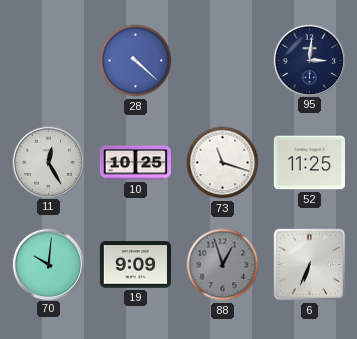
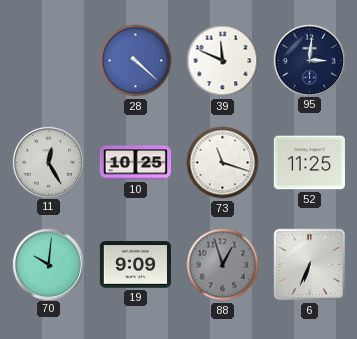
39: none -> 11:49
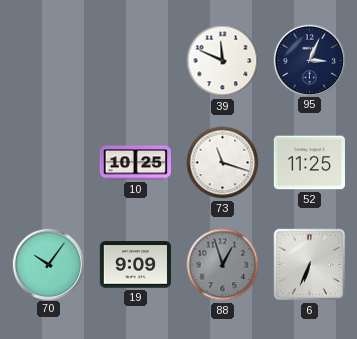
28: 4:22 -> none
95: 3:01 -> 3:04
11: 12:25 -> none
70: 10:01 -> 10:06
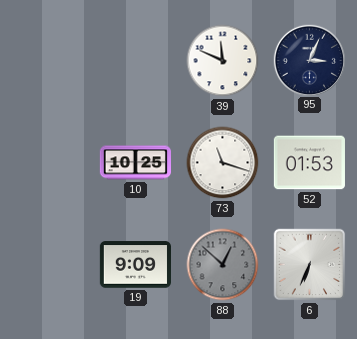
52: 11:25 -> 01:53
70: 10:06 -> none
88: 12:57 -> 12:52
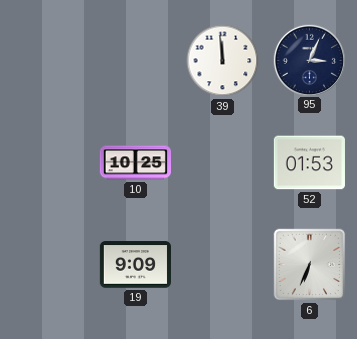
39: 11:49 -> 11:59
73: 11:18 -> none
88: 12:52 -> none
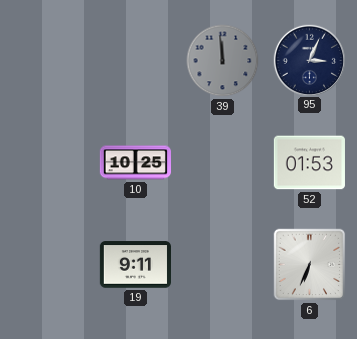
39 dial: white -> grey
19: 9:09 -> 9:11
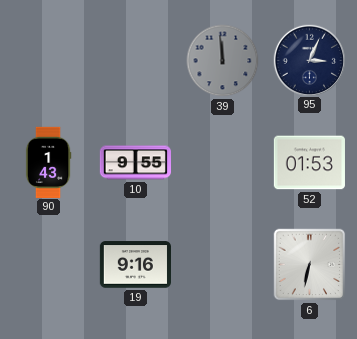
90: none -> 1:43
10: 10:25 -> 9:55
19: 9:11 -> 9:16
6: 6:34 -> 6:32
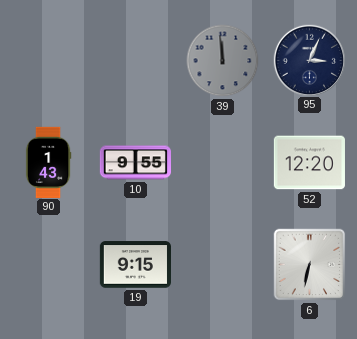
52: 01:53 -> 12:20
19: 9:16 -> 9:15
